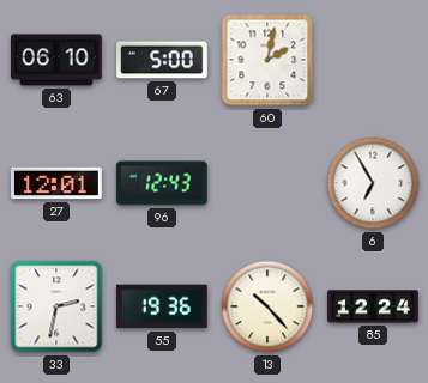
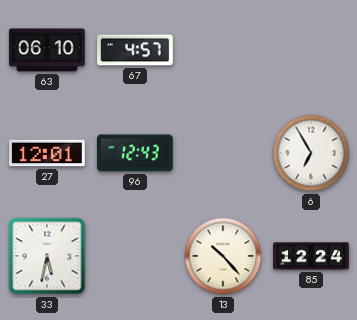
67: 5:00 -> 4:57
60: 2:02 -> none
33: 2:32 -> 5:32
55: 19:36 -> none
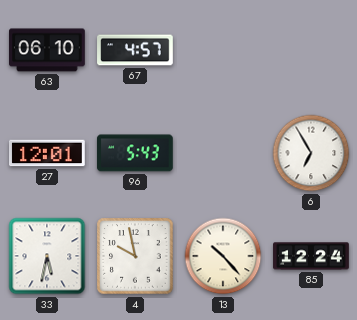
96: 12:43 -> 5:43
4: none -> 9:58
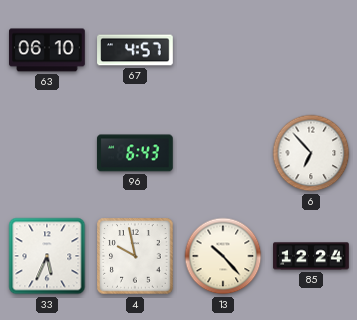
27: 12:01 -> none
96: 5:43 -> 6:43
6: 6:55 -> 6:53
33: 5:32 -> 5:34
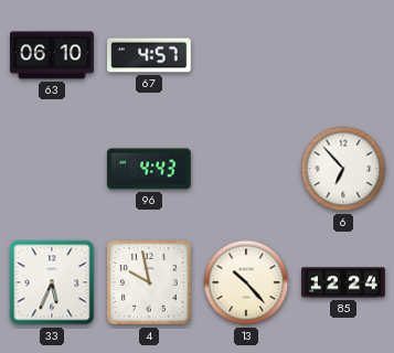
96: 6:43 -> 4:43
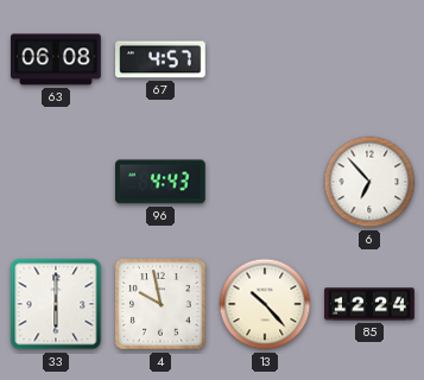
63: 06:10 -> 06:08
33: 5:34 -> 6:00
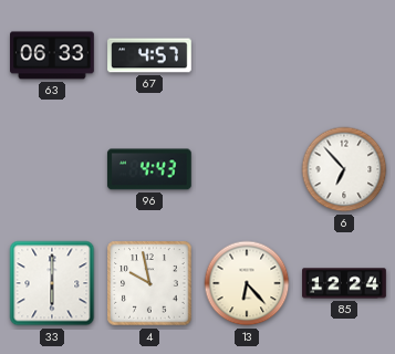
63: 06:08 -> 06:33
13: 10:23 -> 6:23
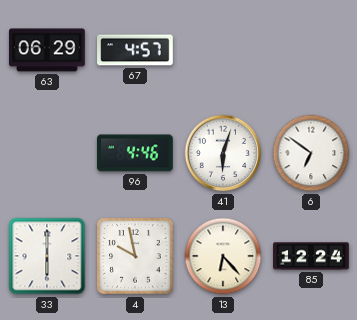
63: 06:33 -> 06:29
96: 4:43 -> 4:46
41: none -> 6:03
6: 6:53 -> 6:51
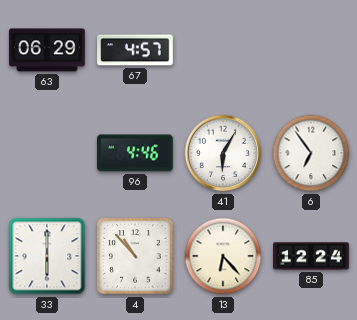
41: 6:03 -> 6:05
6: 6:51 -> 6:54
4: 9:58 -> 10:53
